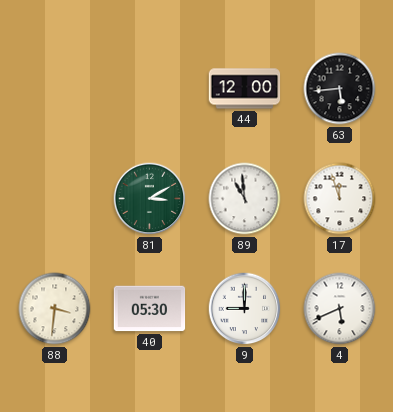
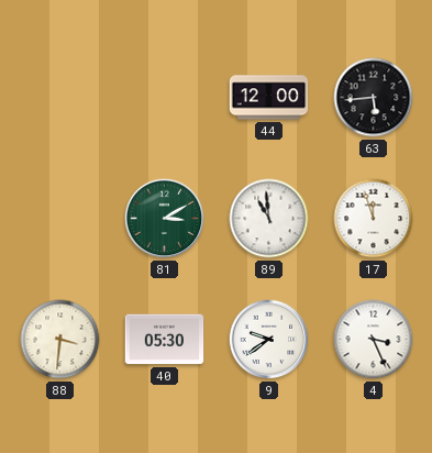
9: 9:00 -> 9:39
4: 5:41 -> 3:26
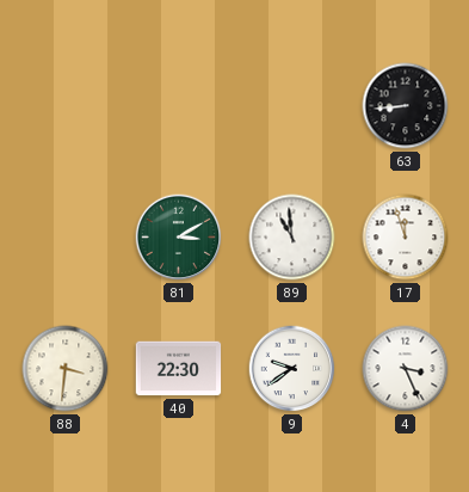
44: 12:00 -> none
63: 5:44 -> 8:44
40: 05:30 -> 22:30
